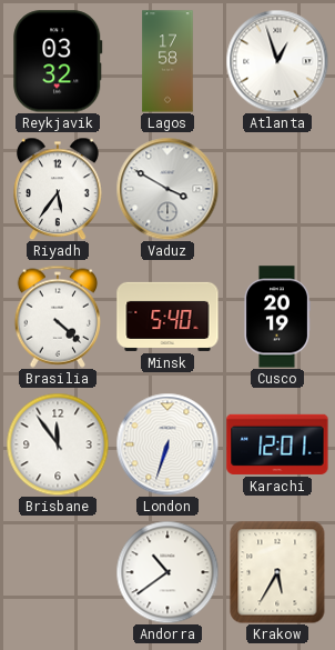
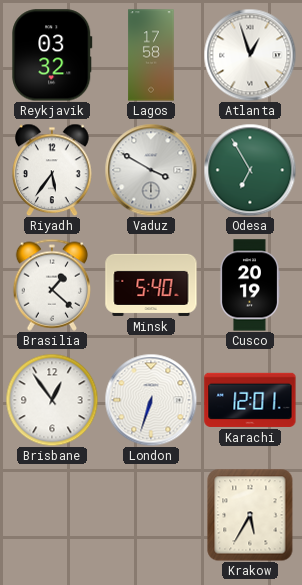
Odesa: none -> 6:55
Brasilia: 4:22 -> 1:22
Brisbane: 11:54 -> 12:54
Andorra: 10:39 -> none
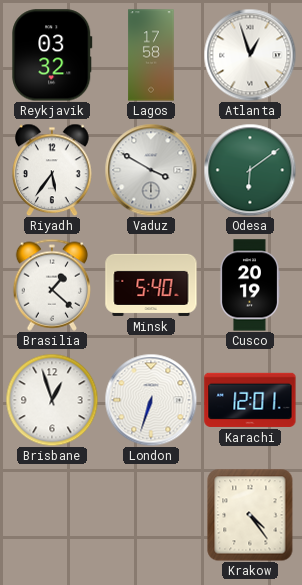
Odesa: 6:55 -> 6:09
Brisbane: 12:54 -> 12:57
Krakow: 5:35 -> 4:24
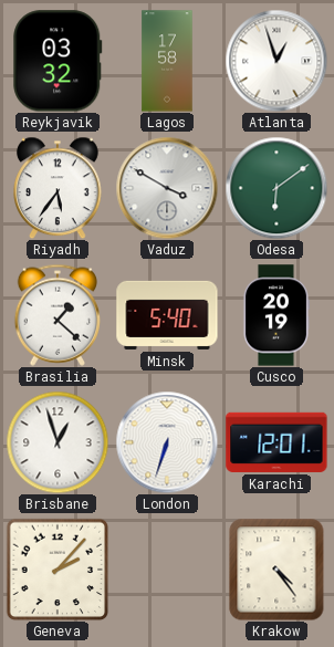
Geneva: none -> 2:07
